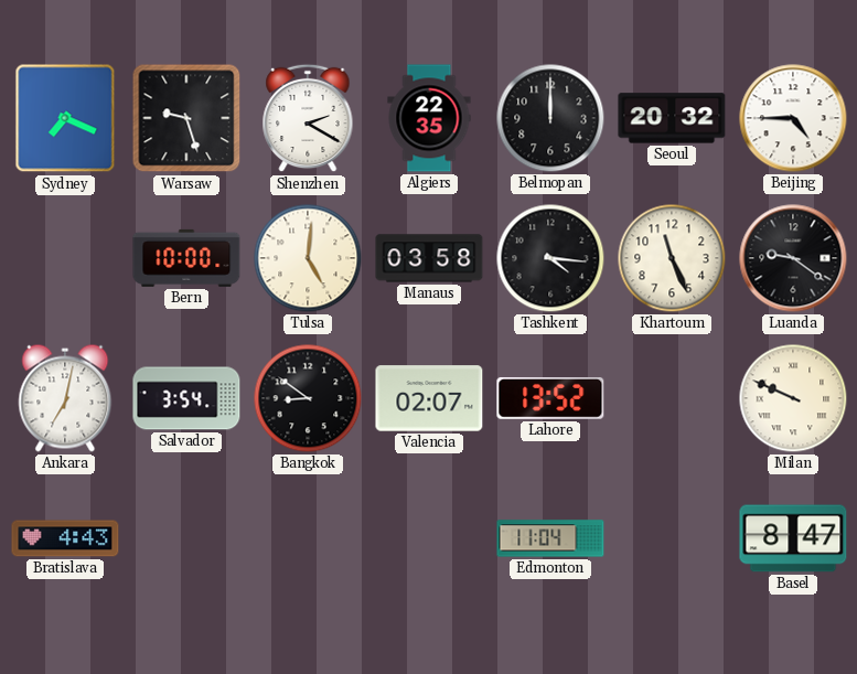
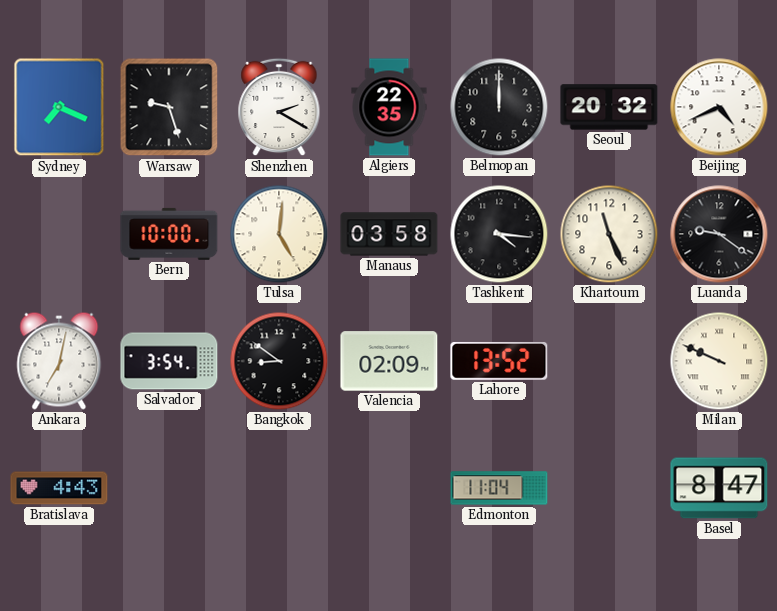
Beijing: 4:45 -> 4:41
Valencia: 02:07 -> 02:09
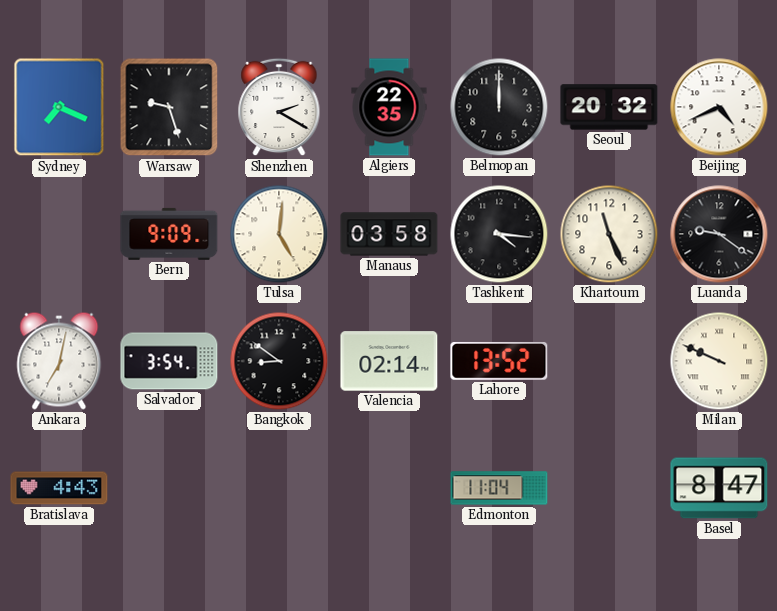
Bern: 10:00 -> 9:09
Valencia: 02:09 -> 02:14
